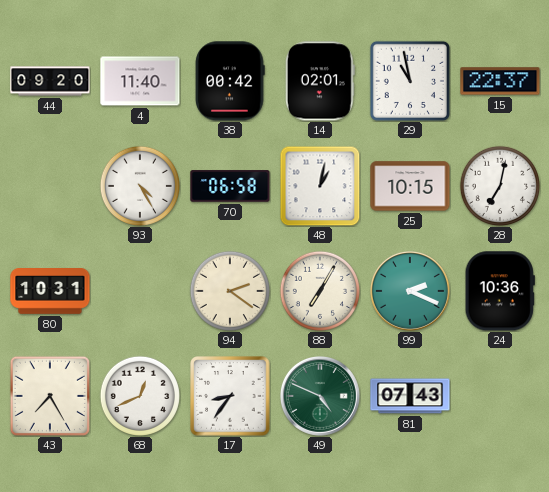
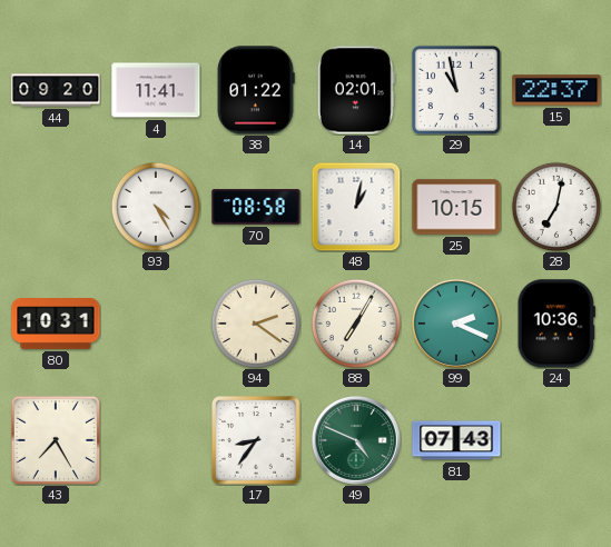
4: 11:40 -> 11:41
38: 00:42 -> 01:22
70: 06:58 -> 08:58
68: 12:41 -> none
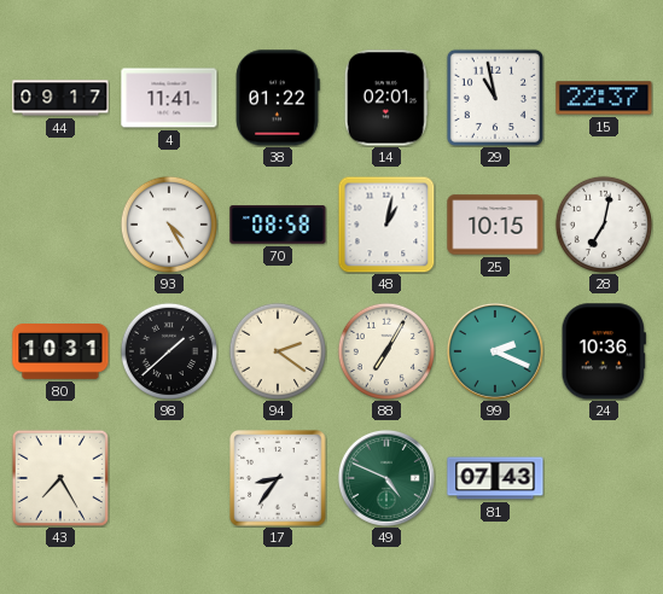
44: 09:20 -> 09:17
98: none -> 1:38
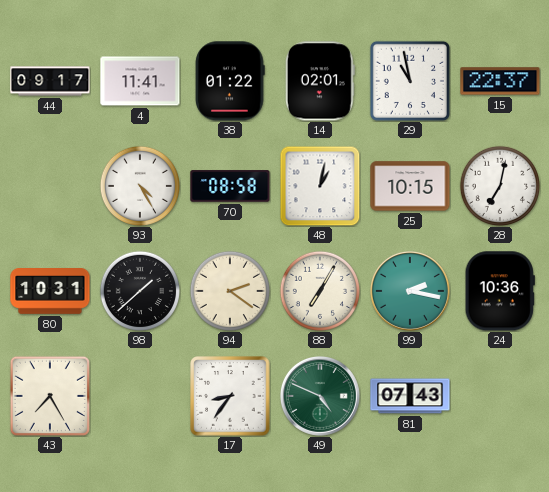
99: 2:19 -> 2:17
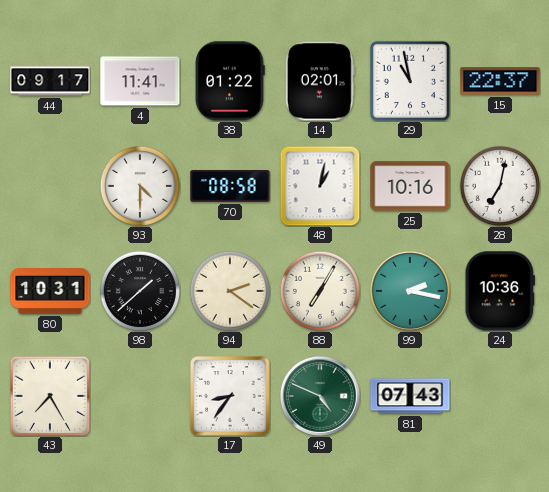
93: 4:25 -> 4:30
25: 10:15 -> 10:16
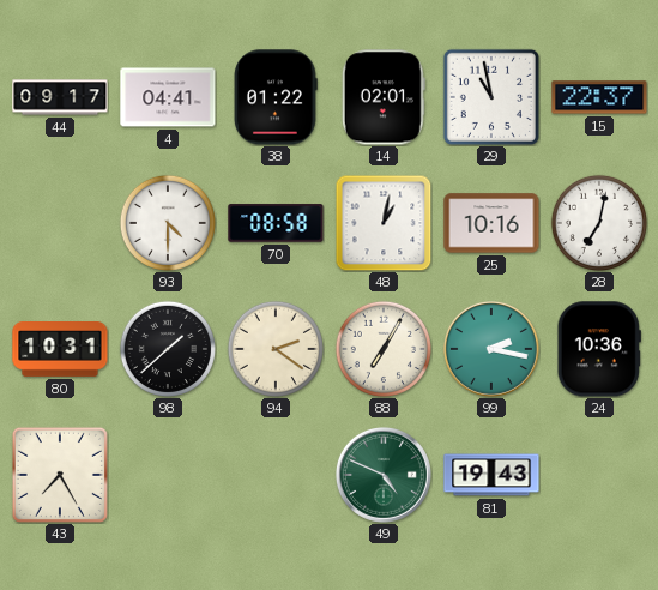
4: 11:41 -> 04:41
17: 8:36 -> none
81: 07:43 -> 19:43
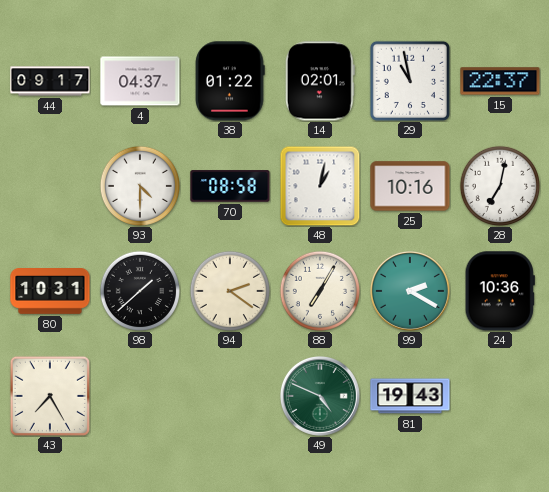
4: 04:41 -> 04:37
99: 2:17 -> 2:20
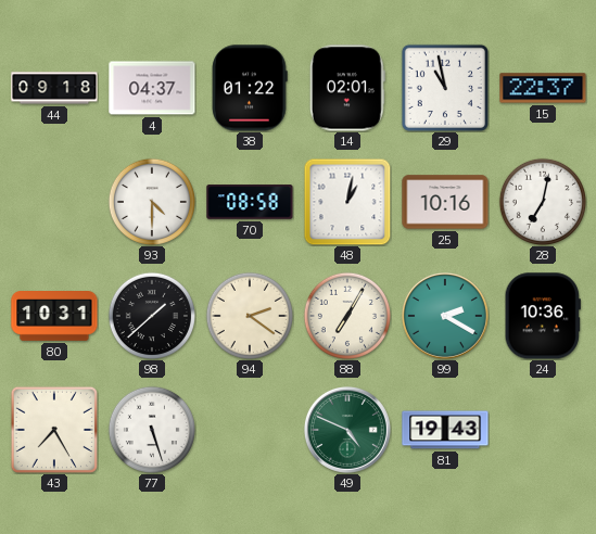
44: 09:17 -> 09:18
77: none -> 5:27
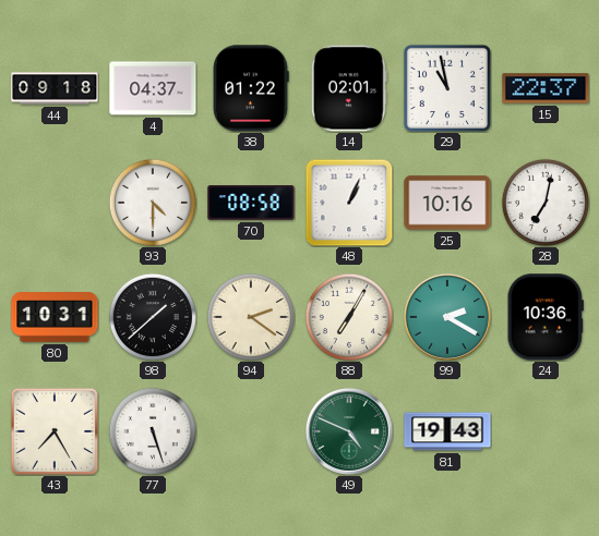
48: 1:02 -> 1:04
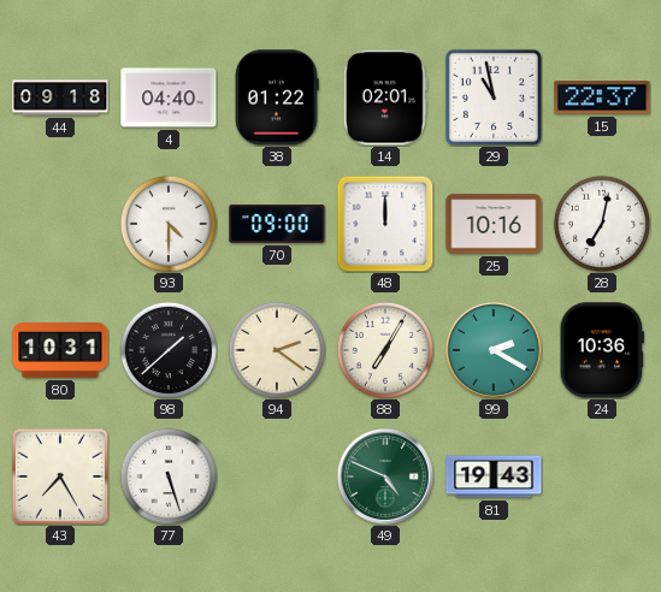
4: 04:37 -> 04:40
70: 08:58 -> 09:00
48: 1:04 -> 12:00
